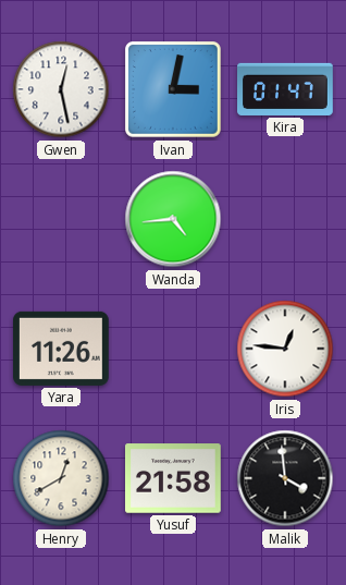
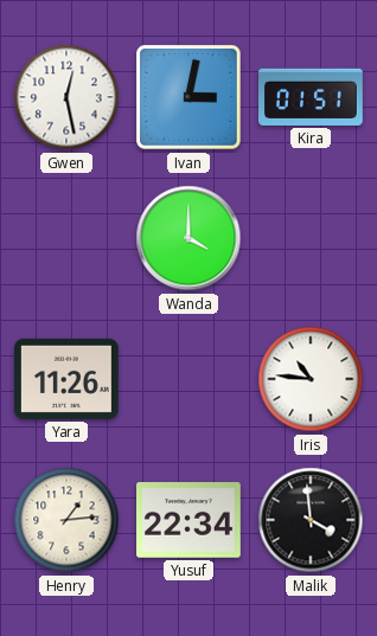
Kira: 01:47 -> 01:51
Wanda: 4:44 -> 4:00
Iris: 12:46 -> 10:46
Henry: 12:40 -> 1:14
Yusuf: 21:58 -> 22:34
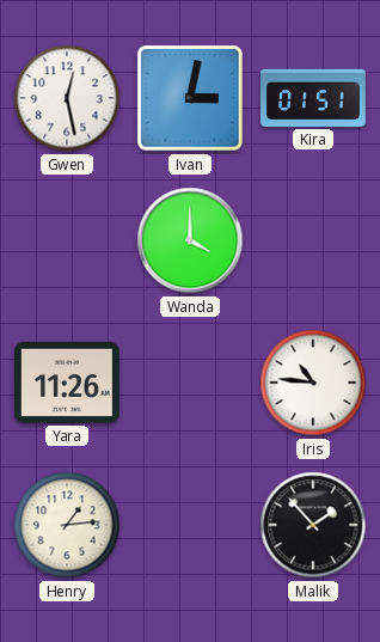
Yusuf: 22:34 -> none
Malik: 3:59 -> 1:53
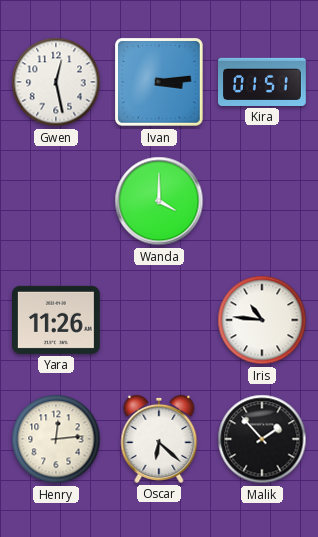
Ivan: 3:02 -> 3:14
Henry: 1:14 -> 12:14
Oscar: none -> 6:22
